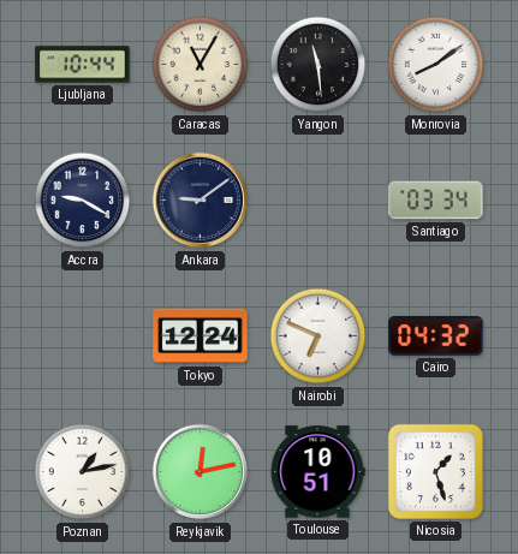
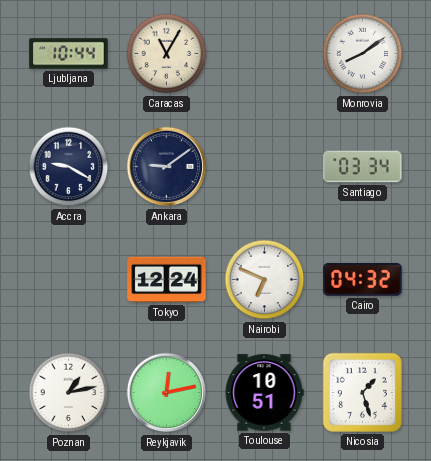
Yangon: 11:29 -> none
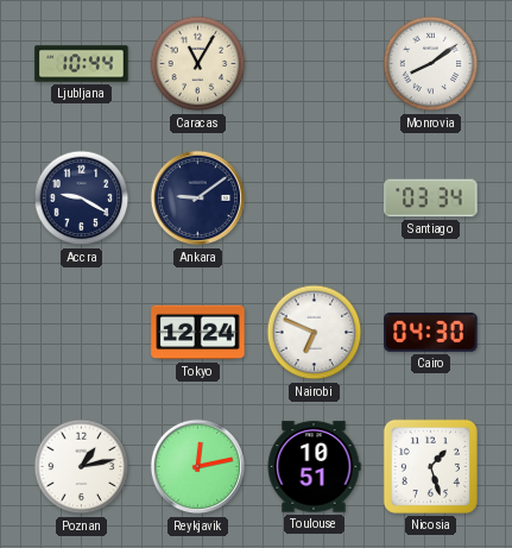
Cairo: 04:32 -> 04:30
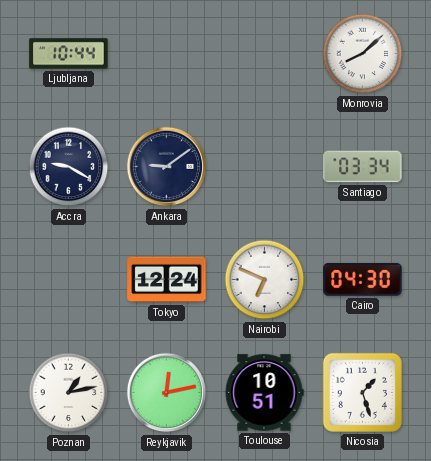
Caracas: 11:05 -> none
Monrovia: 8:09 -> 8:08
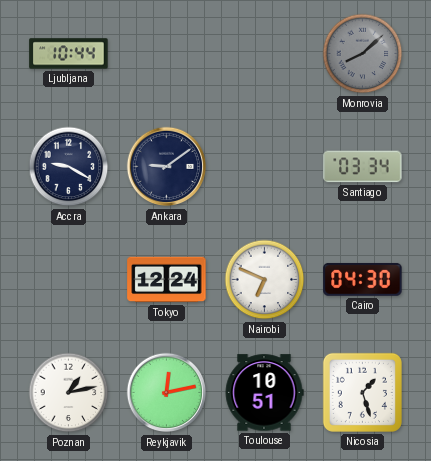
Monrovia dial: white -> grey
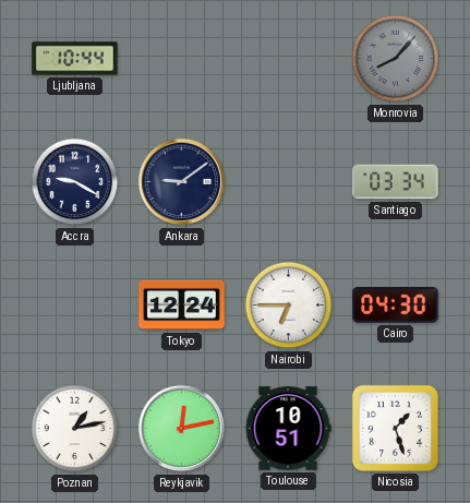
Monrovia: 8:08 -> 8:07
Nairobi: 6:49 -> 6:45
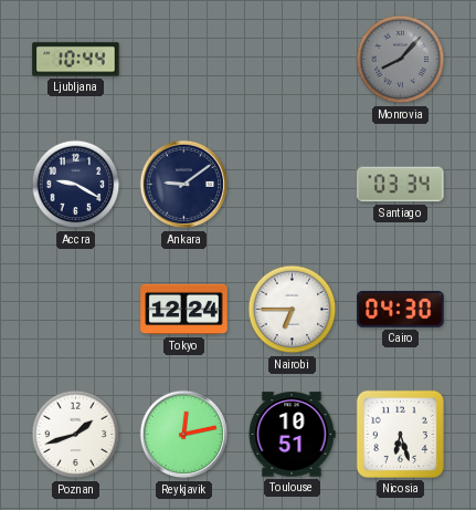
Poznan: 1:13 -> 1:42
Nicosia: 1:27 -> 6:27
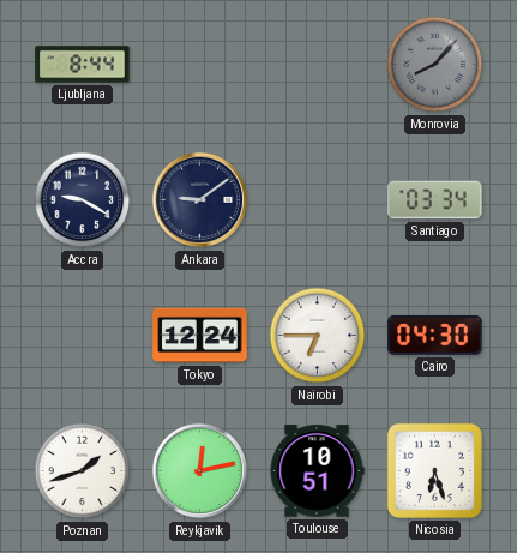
Ljubljana: 10:44 -> 8:44
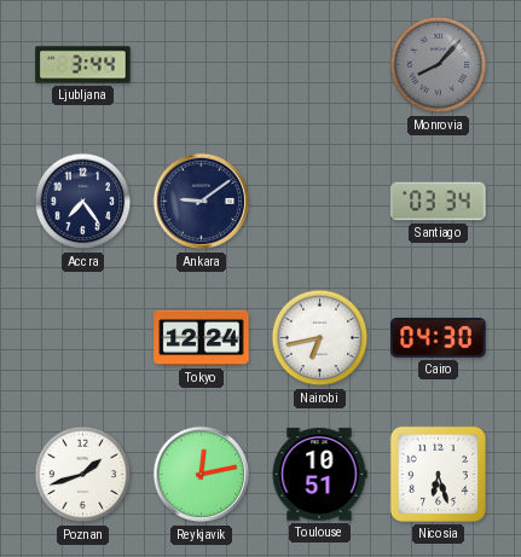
Ljubljana: 8:44 -> 3:44
Accra: 9:20 -> 7:24
Nairobi: 6:45 -> 6:43
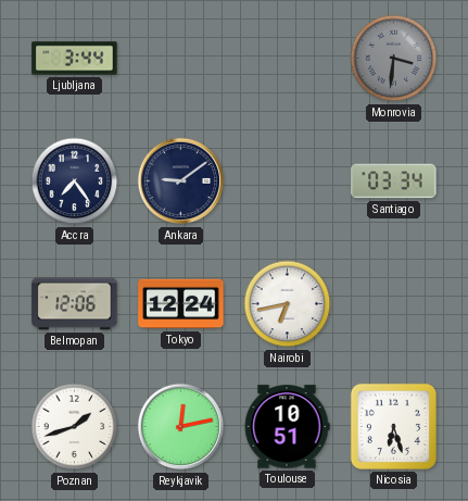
Monrovia: 8:07 -> 3:31
Belmopan: none -> 12:06
Cairo: 04:30 -> none
